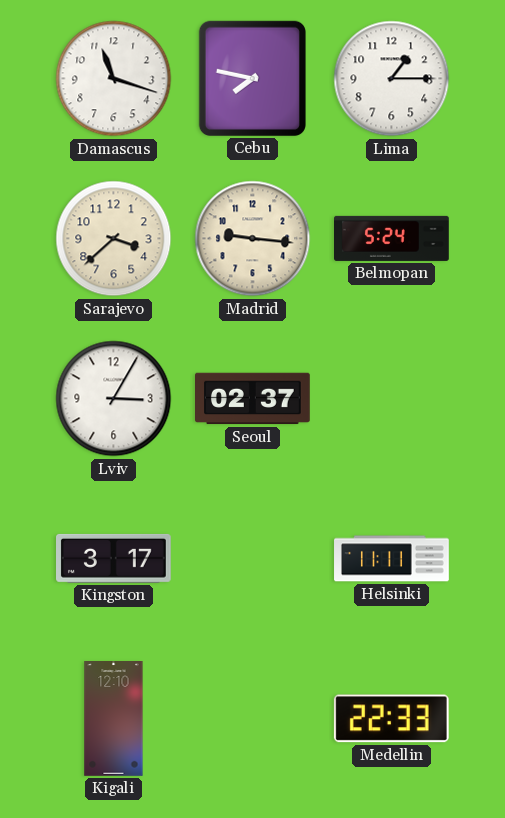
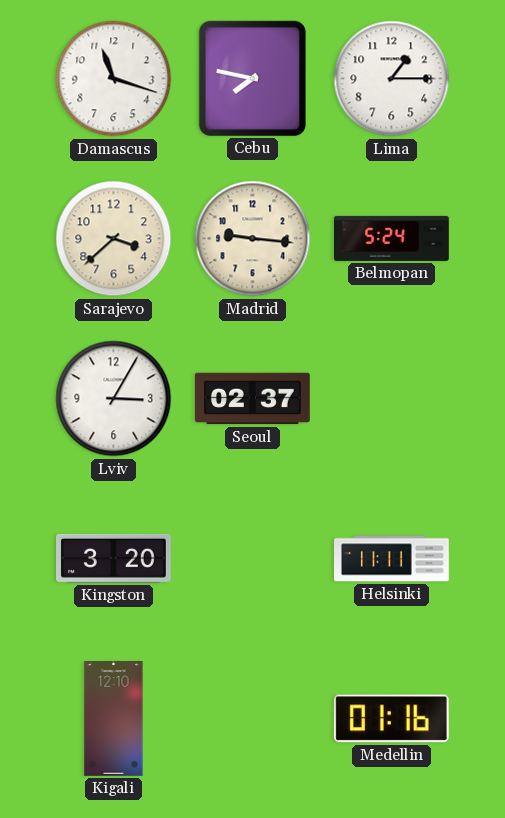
Kingston: 3:17 -> 3:20
Medellin: 22:33 -> 01:16
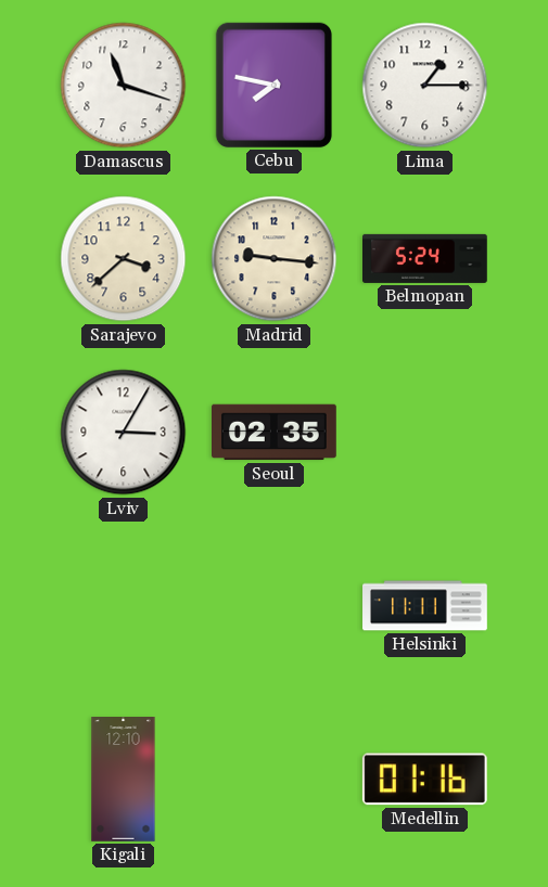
Seoul: 02:37 -> 02:35
Kingston: 3:20 -> none
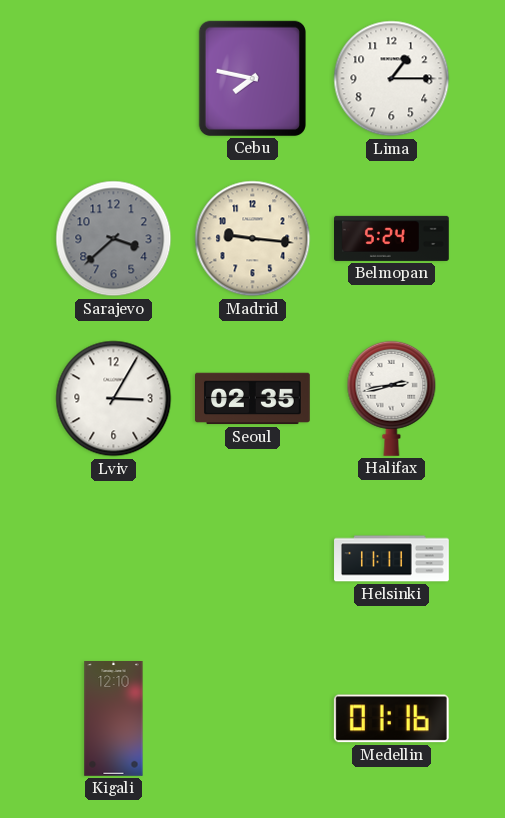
Damascus: 11:18 -> none
Sarajevo dial: cream -> grey
Halifax: none -> 2:43
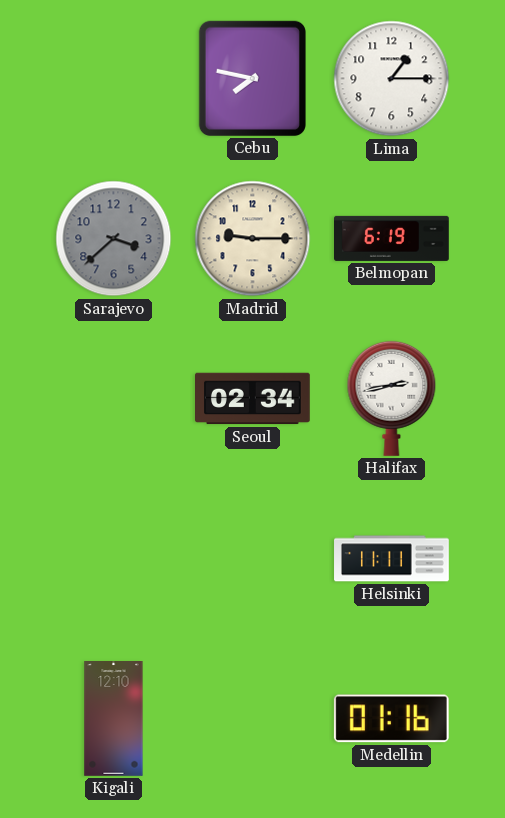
Madrid: 9:16 -> 9:15
Belmopan: 5:24 -> 6:19
Lviv: 3:05 -> none
Seoul: 02:35 -> 02:34
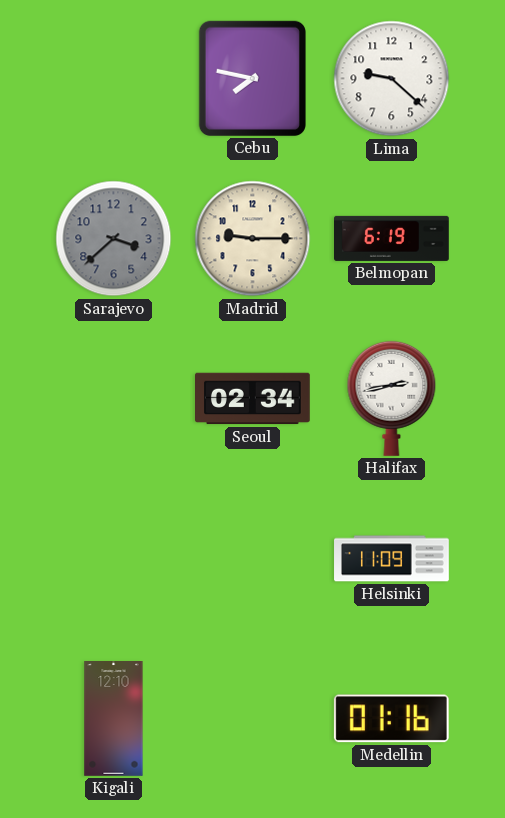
Lima: 1:15 -> 9:22
Helsinki: 11:11 -> 11:09
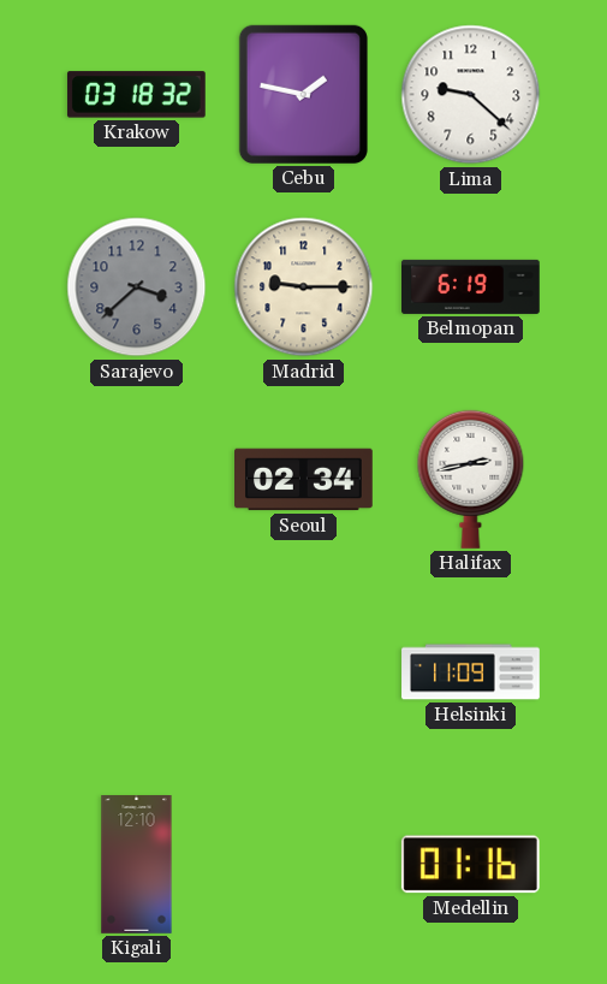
Krakow: none -> 03:18
Cebu: 7:47 -> 1:47
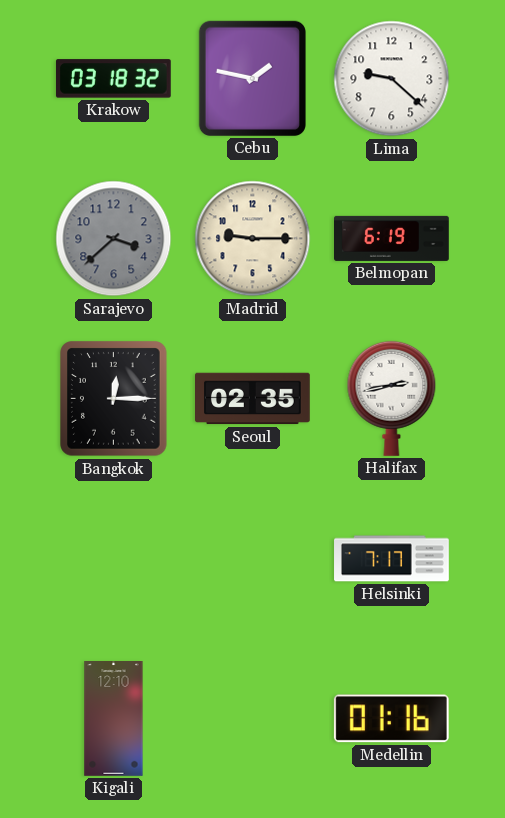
Bangkok: none -> 12:15
Seoul: 02:34 -> 02:35
Helsinki: 11:09 -> 7:17
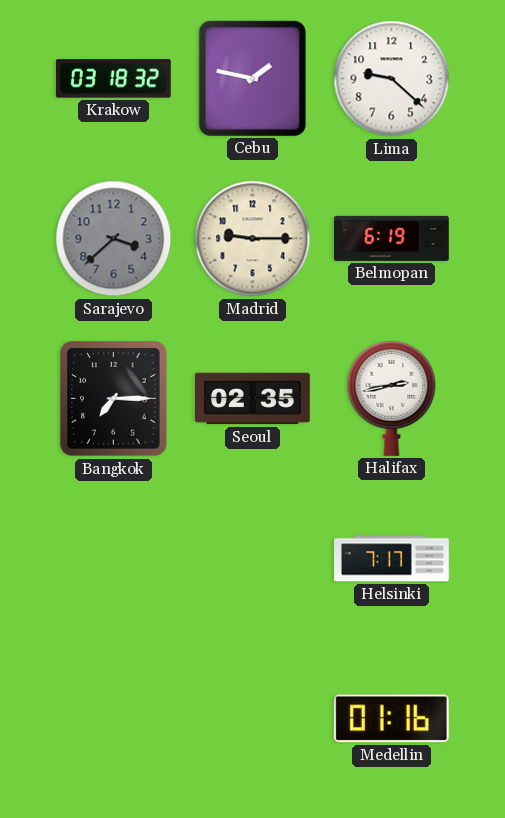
Bangkok: 12:15 -> 7:15
Kigali: 12:10 -> none
